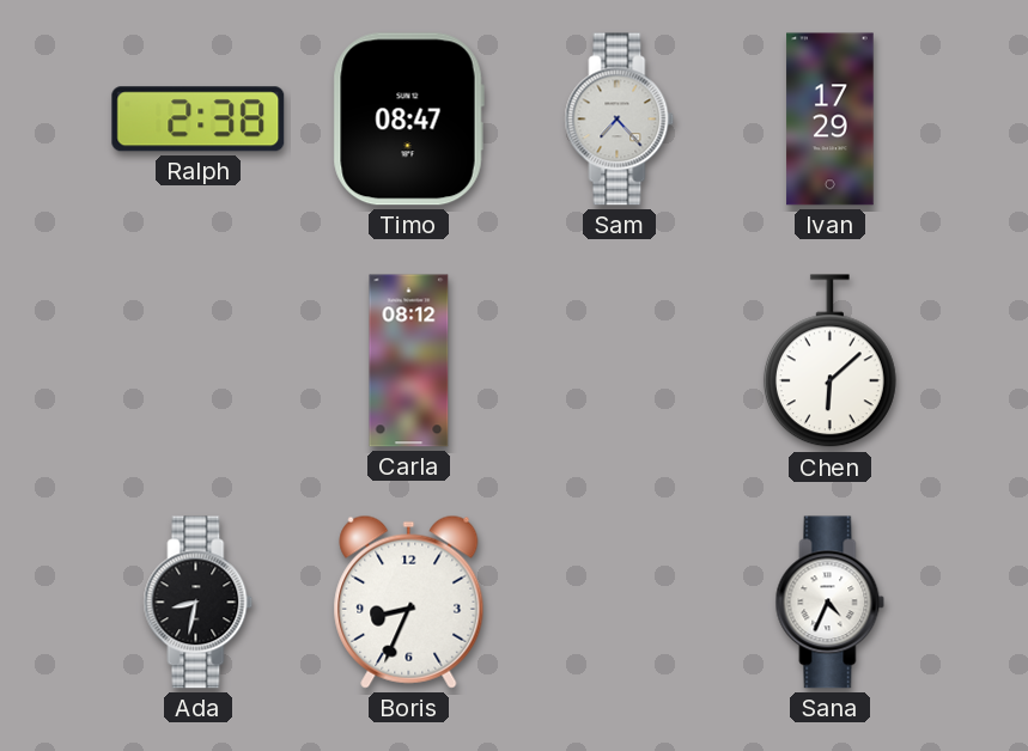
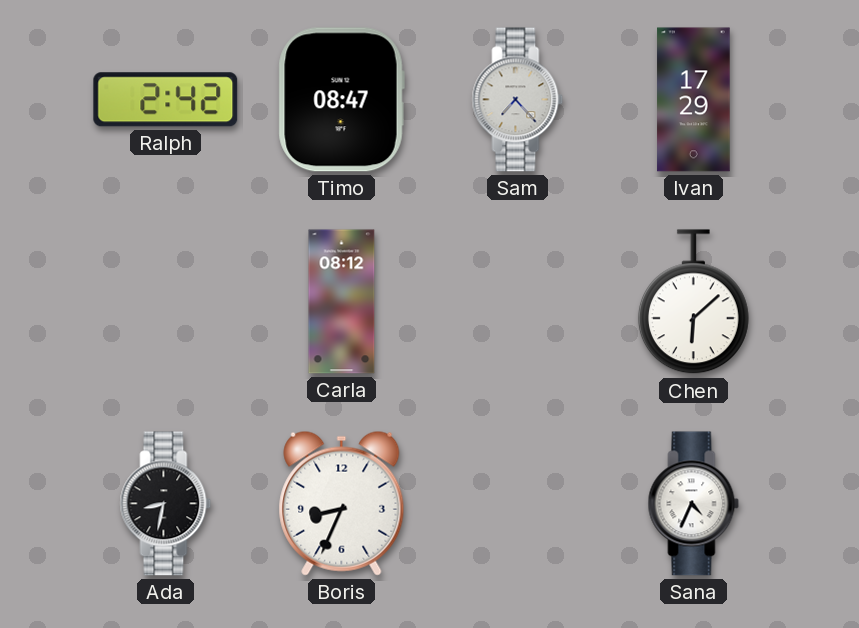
Ralph: 2:38 -> 2:42
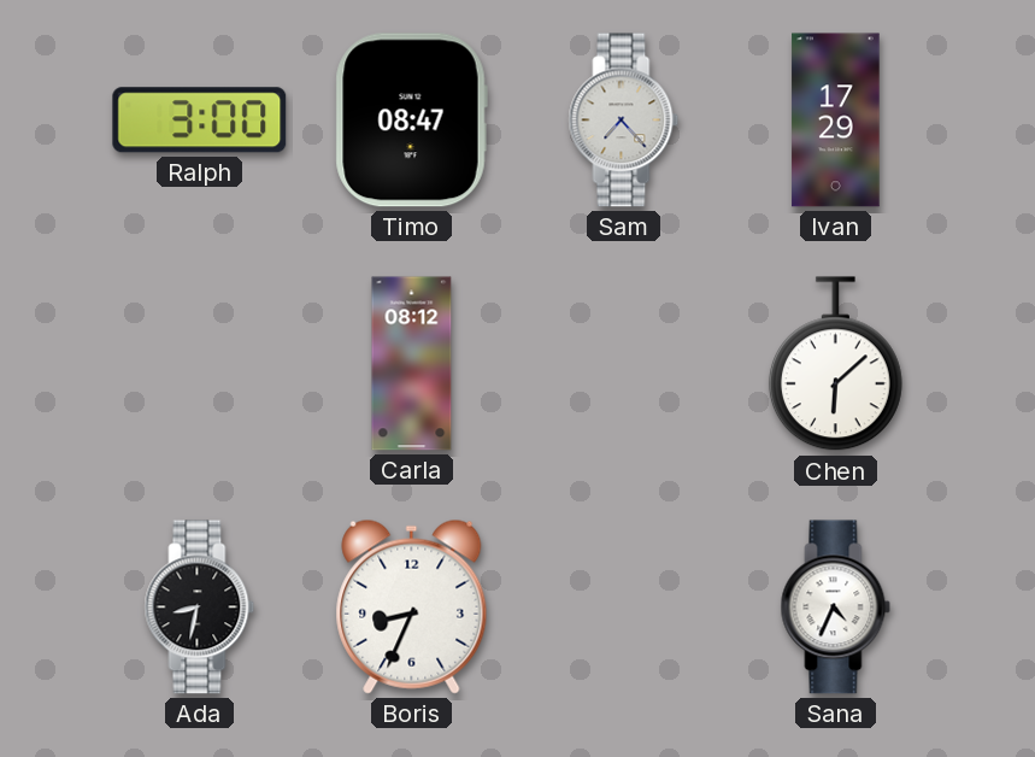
Ralph: 2:42 -> 3:00
